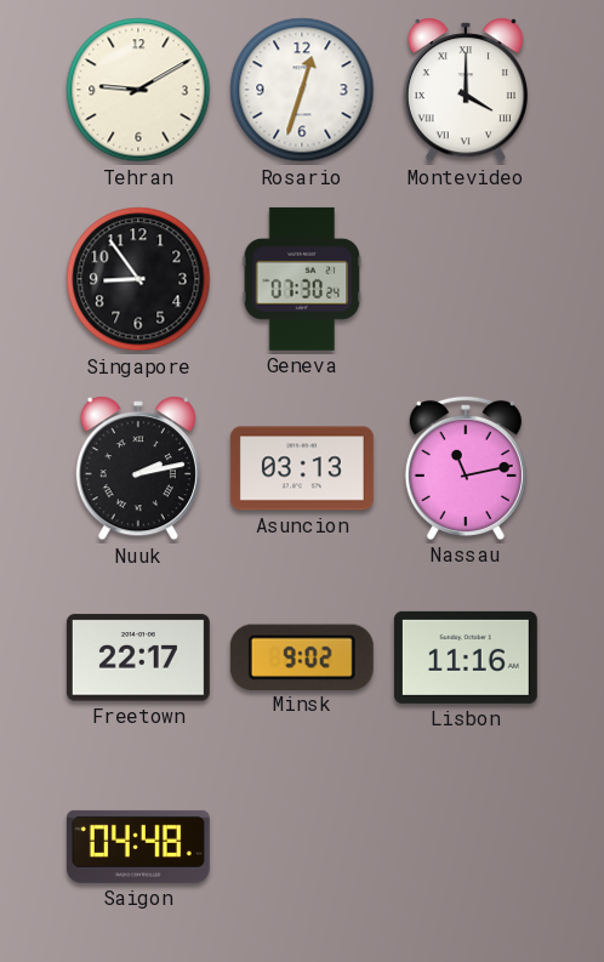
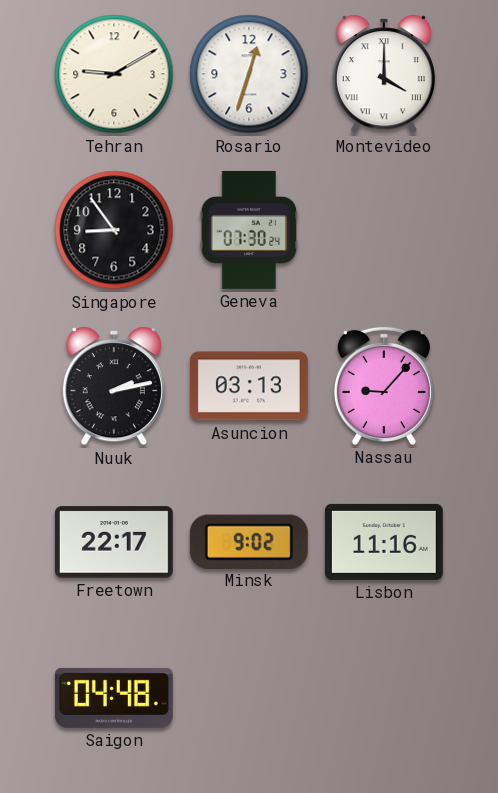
Nassau: 11:13 -> 9:07
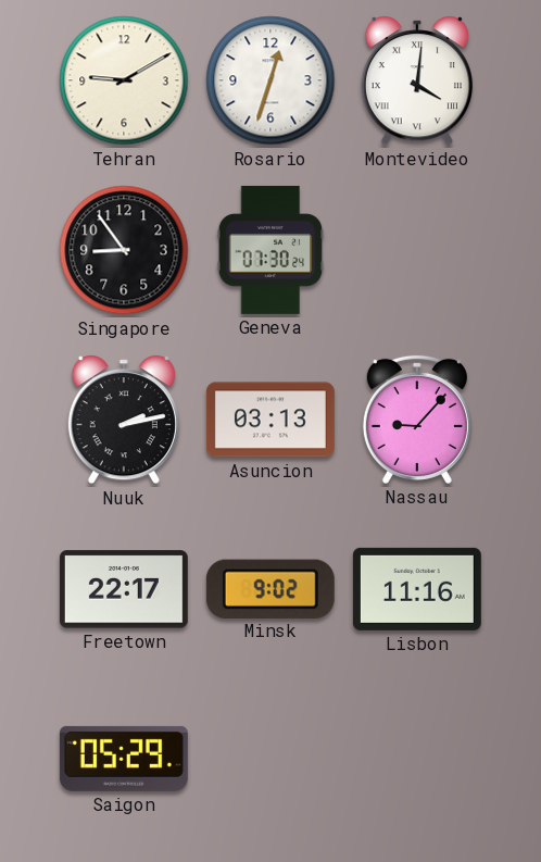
Montevideo: 4:00 -> 4:01
Saigon: 04:48 -> 05:29
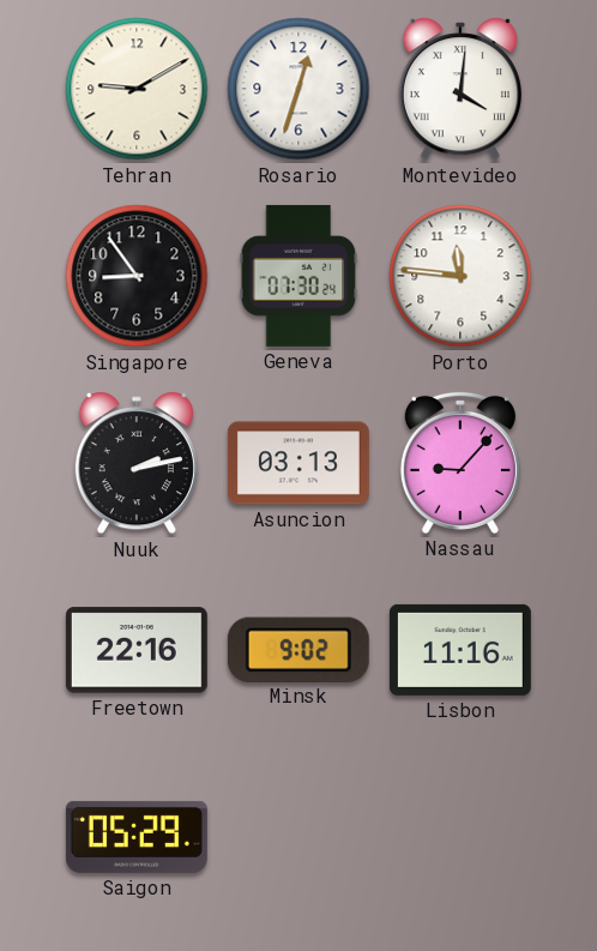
Porto: none -> 11:46
Freetown: 22:17 -> 22:16
